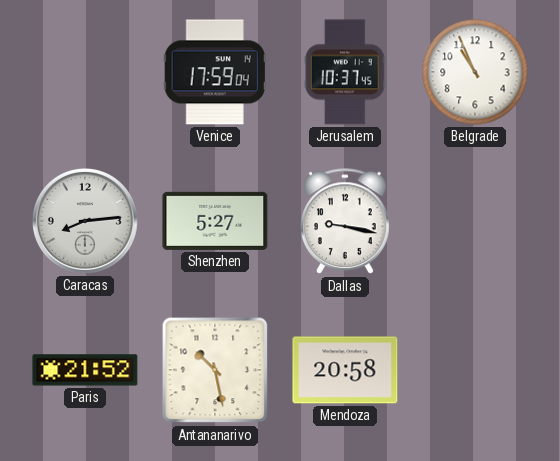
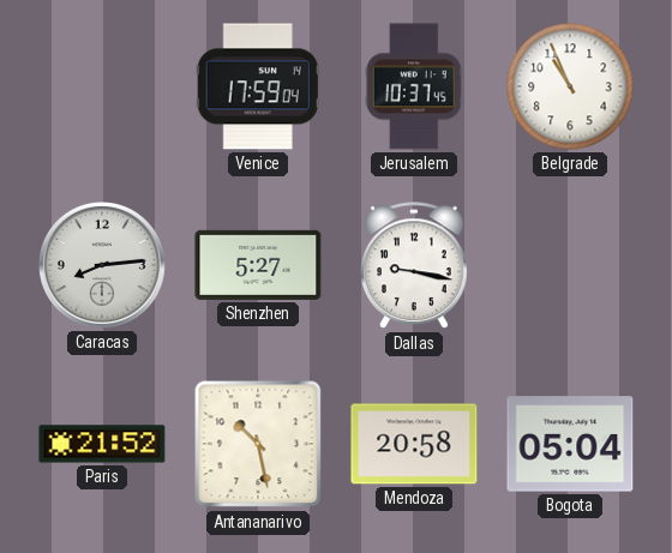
Bogota: none -> 05:04
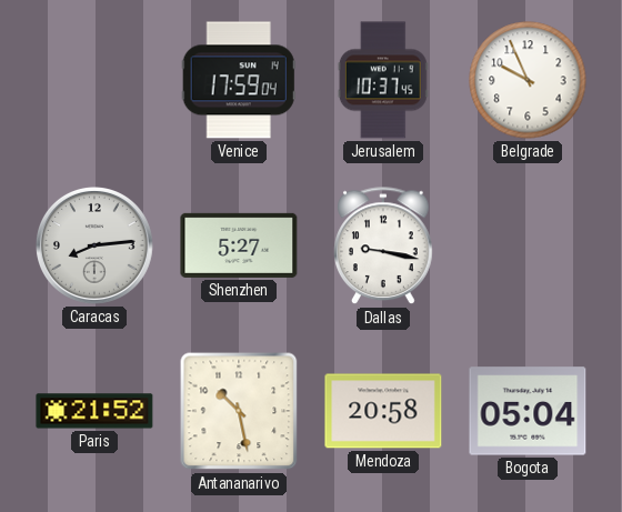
Belgrade: 10:56 -> 9:56
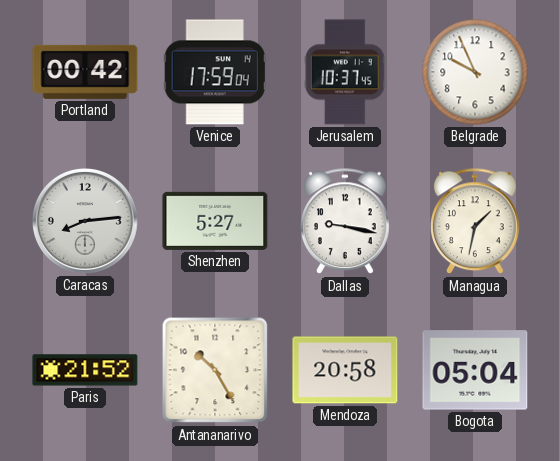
Portland: none -> 00:42
Managua: none -> 1:32
Antananarivo: 10:28 -> 10:25
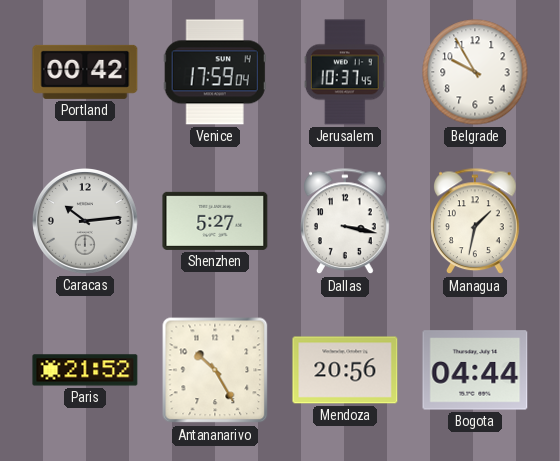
Belgrade: 9:56 -> 9:55
Caracas: 8:14 -> 10:14
Dallas: 9:17 -> 3:17
Mendoza: 20:58 -> 20:56
Bogota: 05:04 -> 04:44
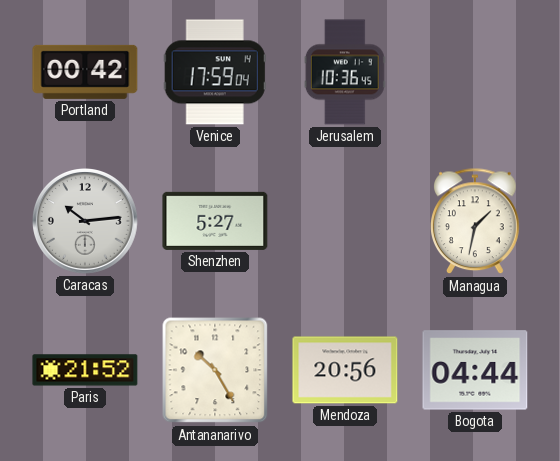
Jerusalem: 10:37 -> 10:36
Belgrade: 9:55 -> none
Dallas: 3:17 -> none
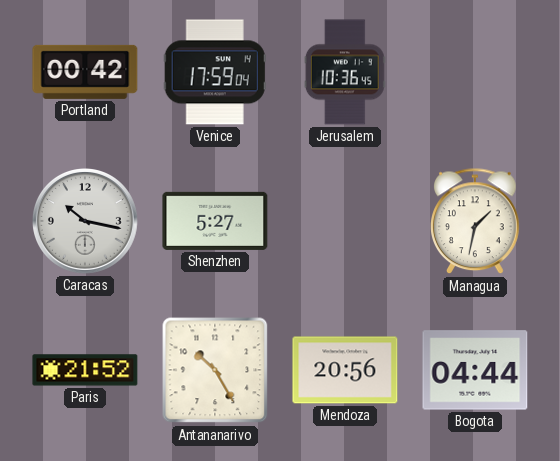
Caracas: 10:14 -> 10:17
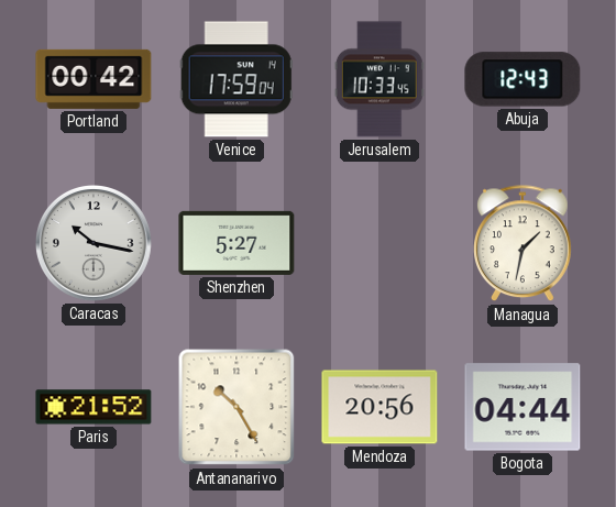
Jerusalem: 10:36 -> 10:33
Abuja: none -> 12:43
